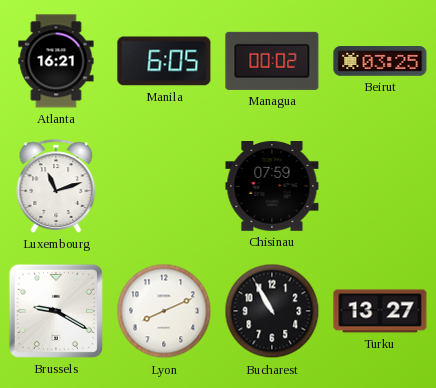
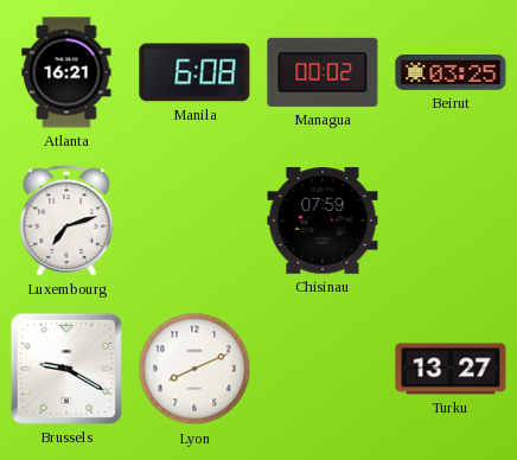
Manila: 6:05 -> 6:08
Luxembourg: 11:12 -> 7:12
Bucharest: 10:55 -> none
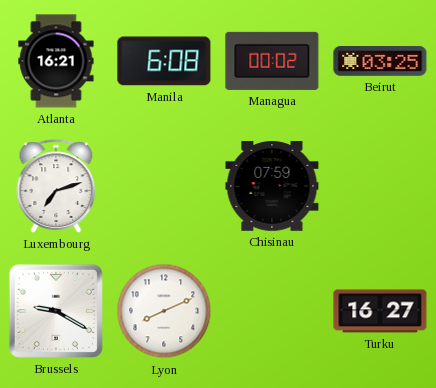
Turku: 13:27 -> 16:27
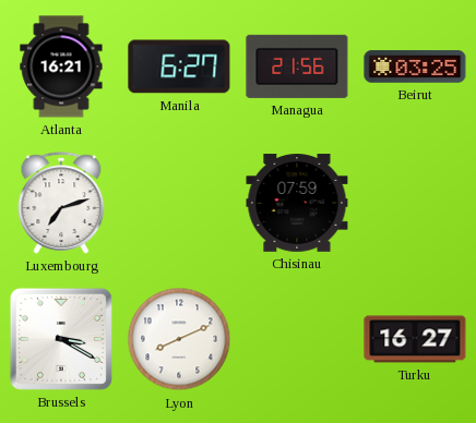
Manila: 6:08 -> 6:27
Managua: 00:02 -> 21:56
Brussels: 9:20 -> 3:20
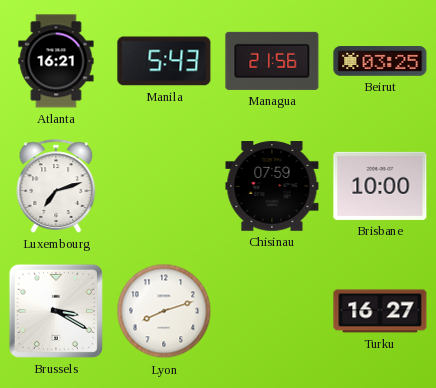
Manila: 6:27 -> 5:43
Brisbane: none -> 10:00
Lyon: 8:11 -> 8:12
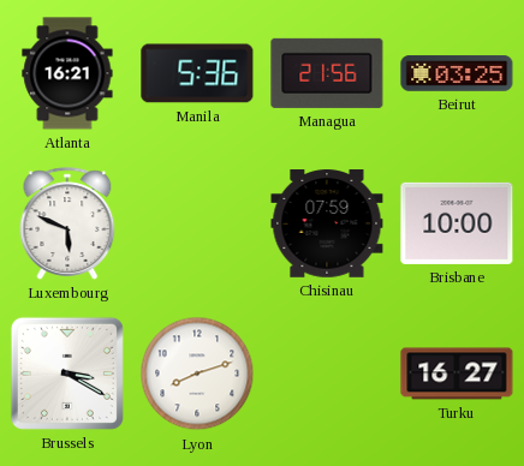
Manila: 5:43 -> 5:36
Luxembourg: 7:12 -> 5:49
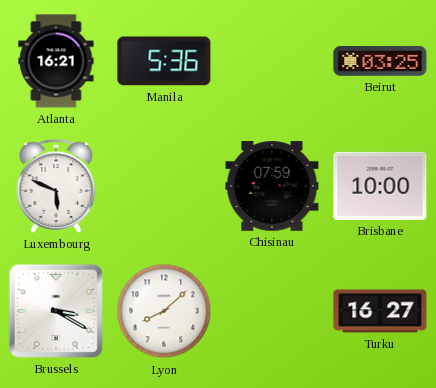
Managua: 21:56 -> none
Lyon: 8:12 -> 8:08
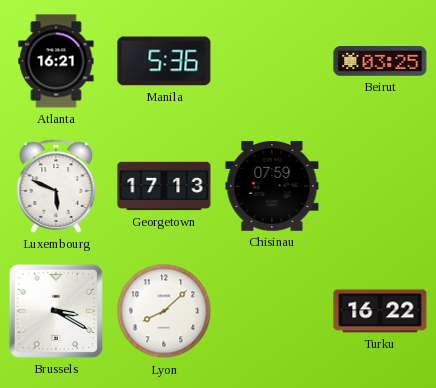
Georgetown: none -> 17:13
Brisbane: 10:00 -> none
Turku: 16:27 -> 16:22
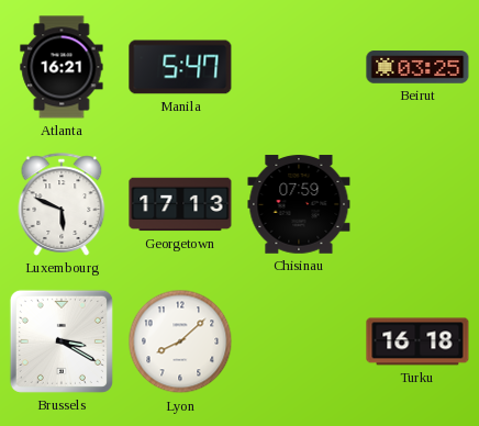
Manila: 5:36 -> 5:47
Turku: 16:22 -> 16:18
